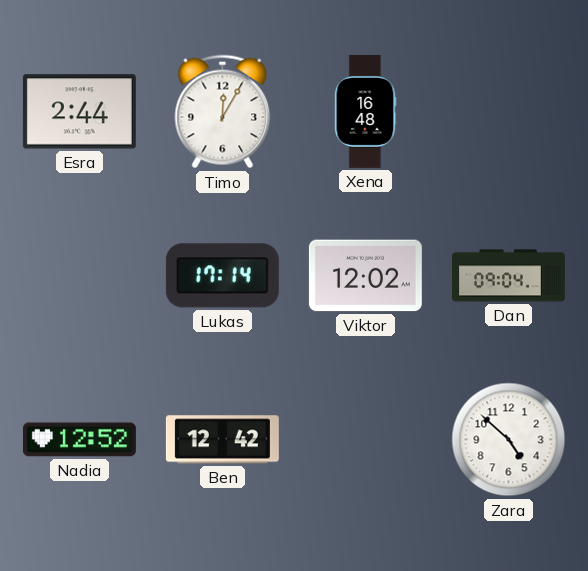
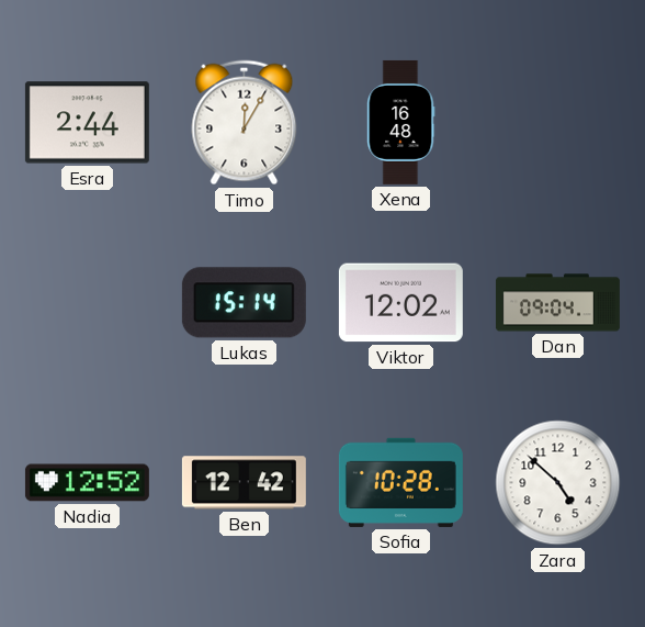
Lukas: 17:14 -> 15:14
Sofia: none -> 10:28
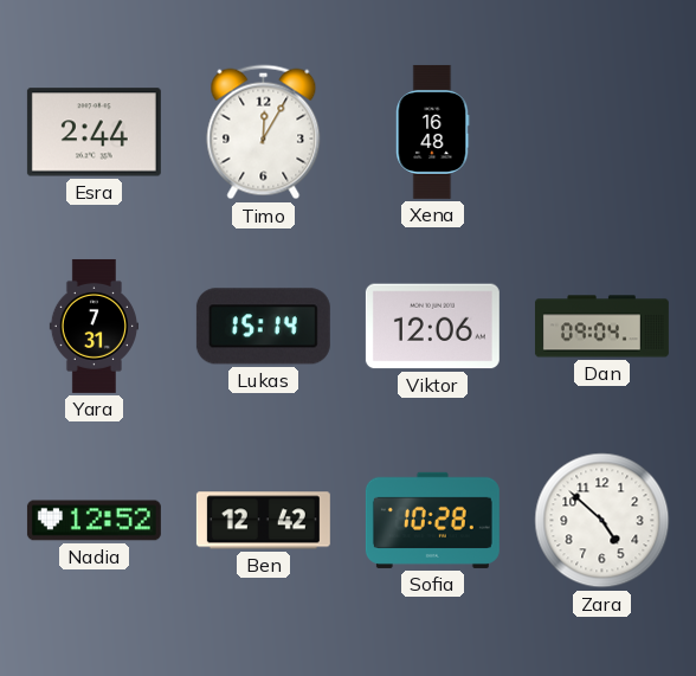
Yara: none -> 7:31
Viktor: 12:02 -> 12:06
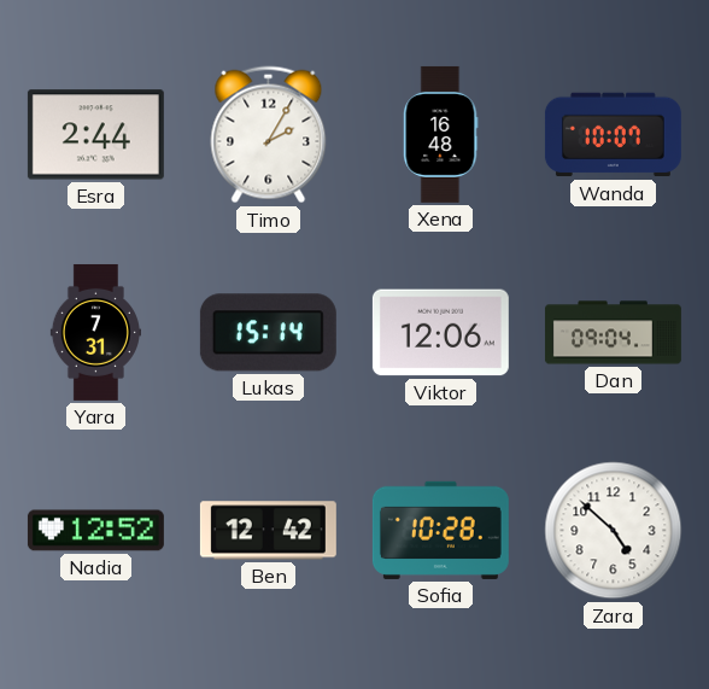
Timo: 12:05 -> 2:05
Wanda: none -> 10:07
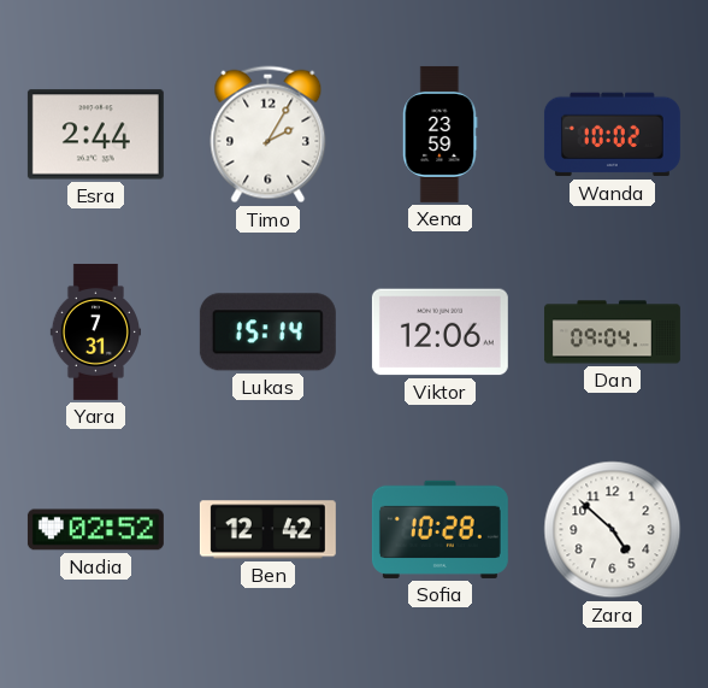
Xena: 16:48 -> 23:59
Wanda: 10:07 -> 10:02
Nadia: 12:52 -> 02:52
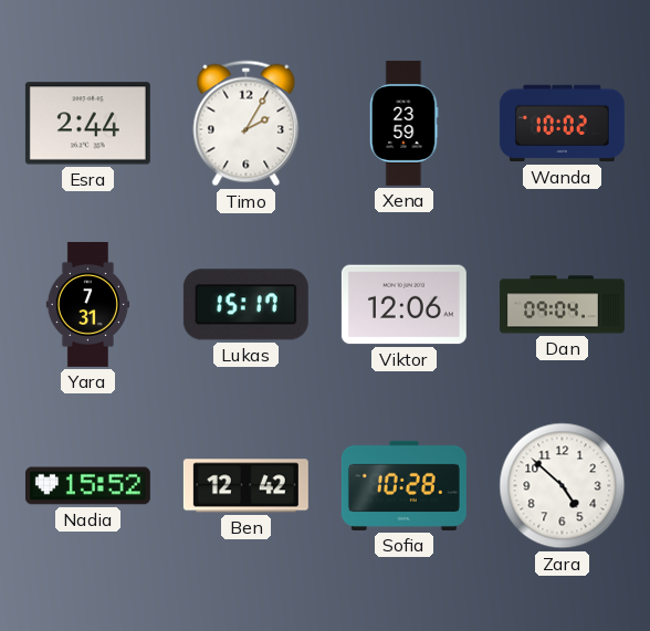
Lukas: 15:14 -> 15:17
Nadia: 02:52 -> 15:52
